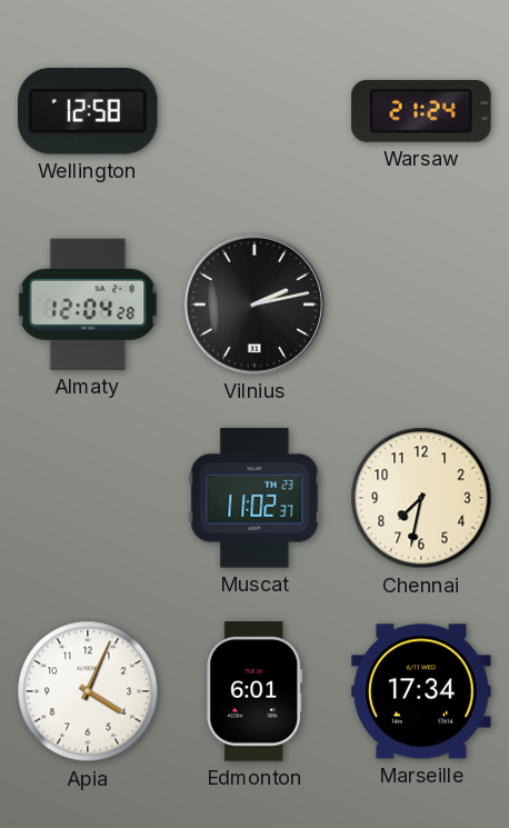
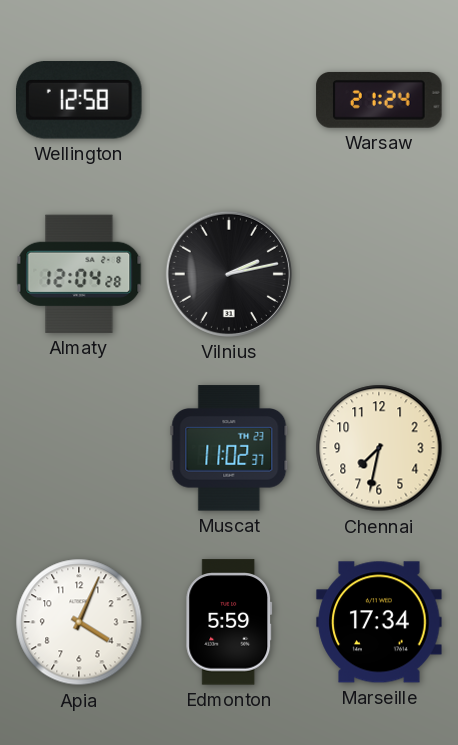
Edmonton: 6:01 -> 5:59
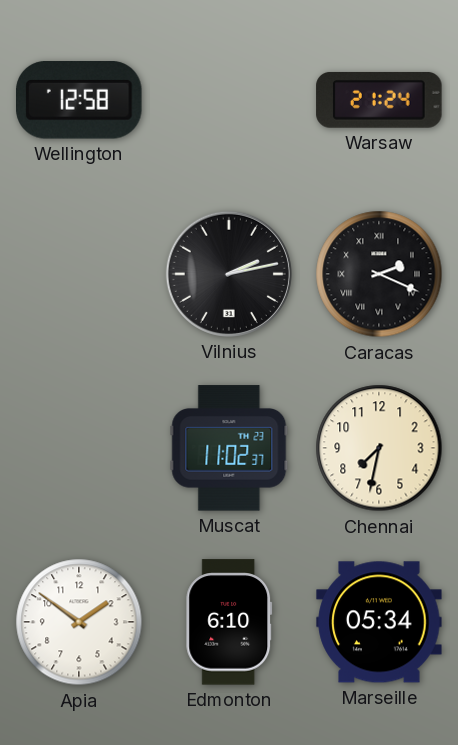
Almaty: 12:04 -> none
Caracas: none -> 2:19
Apia: 4:04 -> 1:51
Edmonton: 5:59 -> 6:10
Marseille: 17:34 -> 05:34
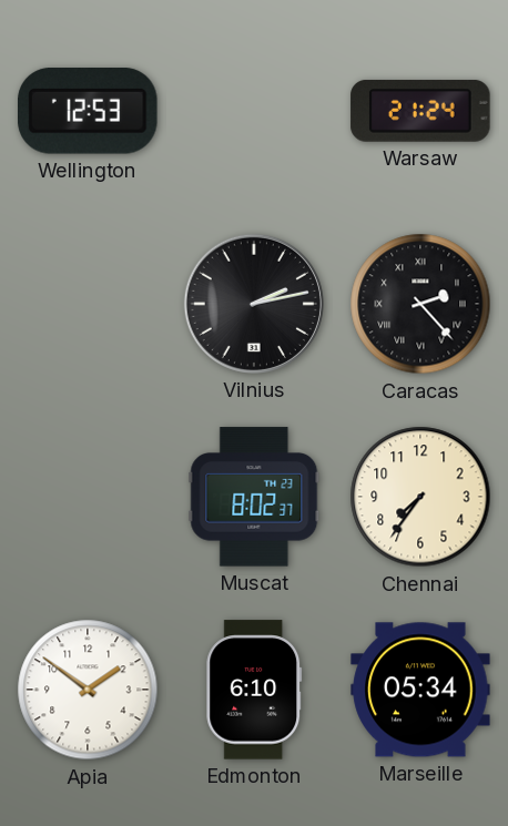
Wellington: 12:58 -> 12:53
Caracas: 2:19 -> 2:23
Muscat: 11:02 -> 8:02
Chennai: 7:32 -> 7:36
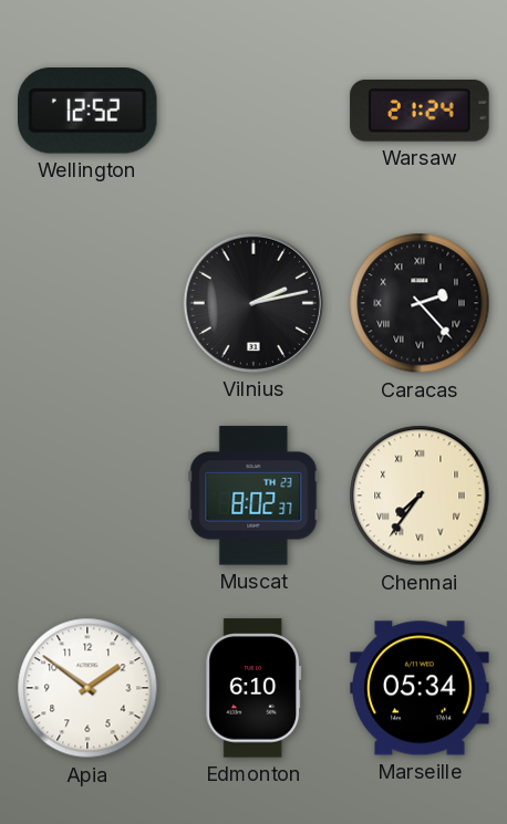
Wellington: 12:53 -> 12:52
Chennai numerals: Arabic -> Roman
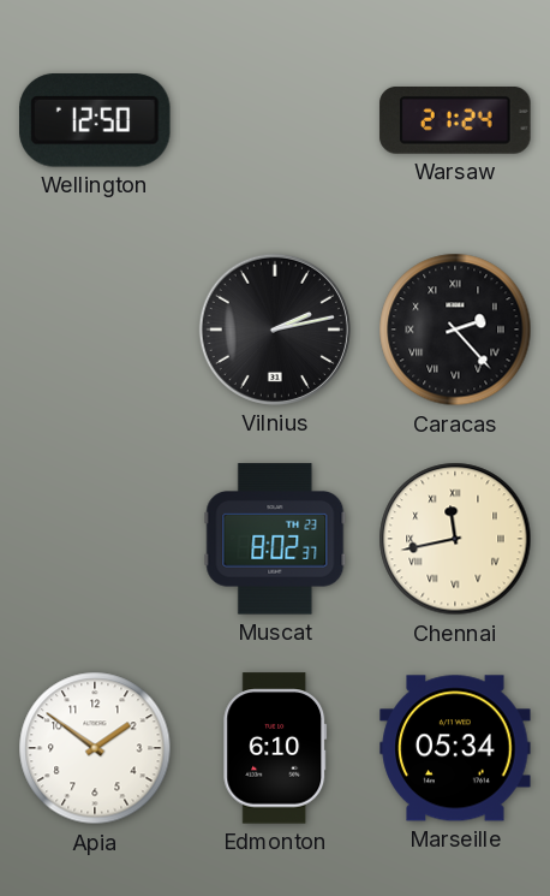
Wellington: 12:52 -> 12:50
Chennai: 7:36 -> 11:43
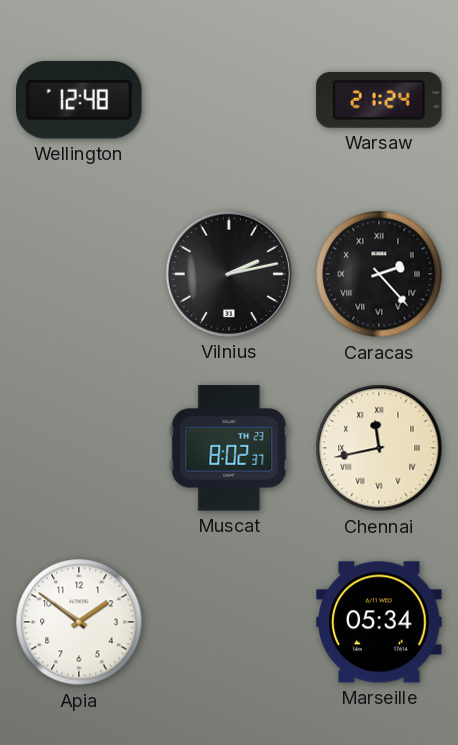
Wellington: 12:50 -> 12:48
Edmonton: 6:10 -> none
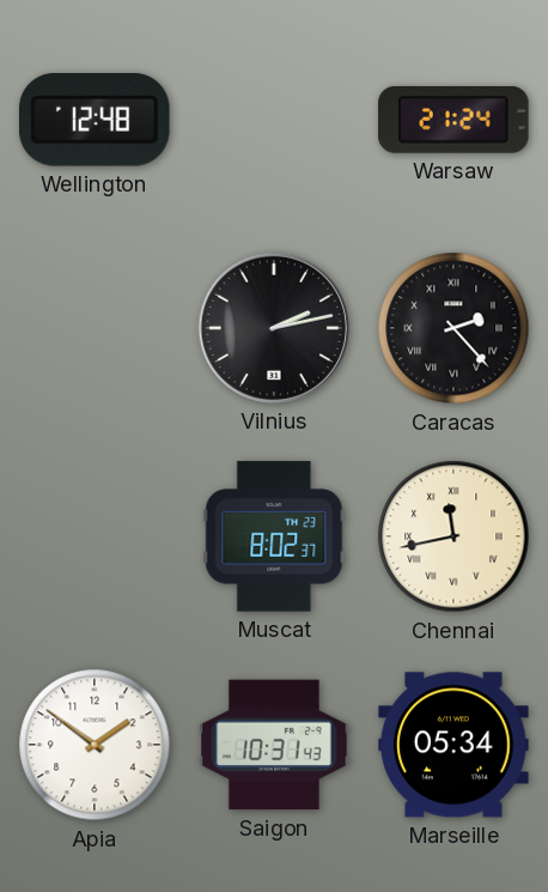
Saigon: none -> 10:31
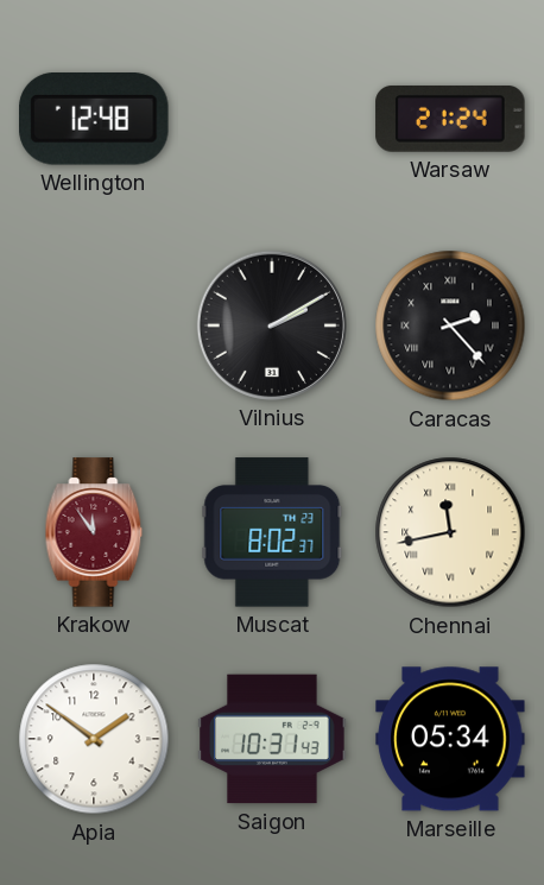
Vilnius: 2:13 -> 2:10
Krakow: none -> 11:54
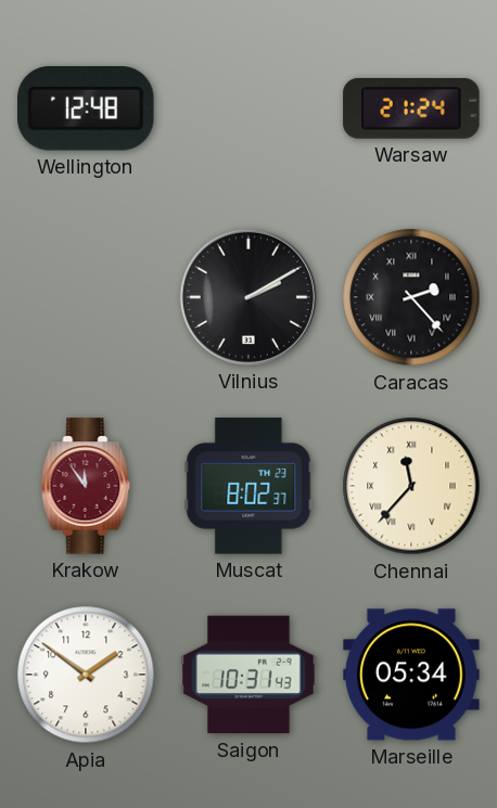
Chennai: 11:43 -> 11:37
